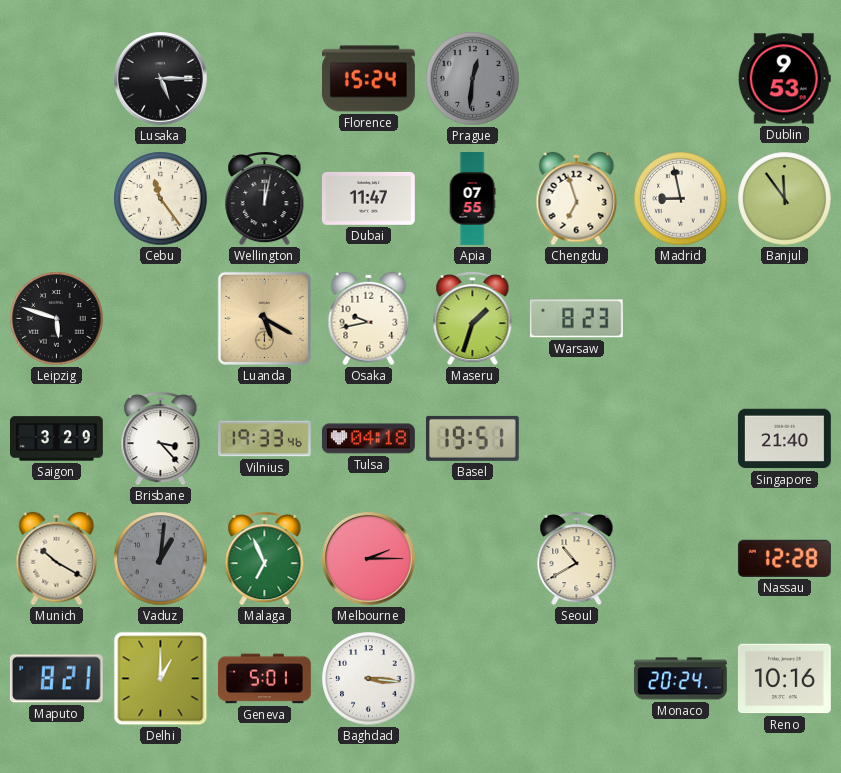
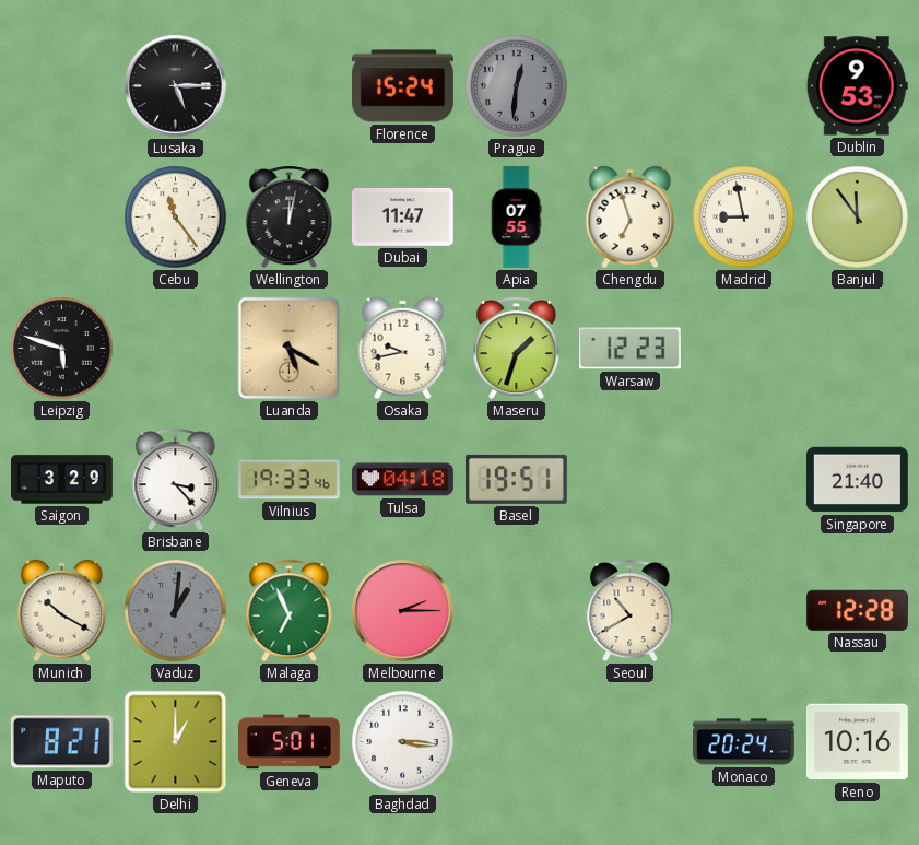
Warsaw: 8:23 -> 12:23
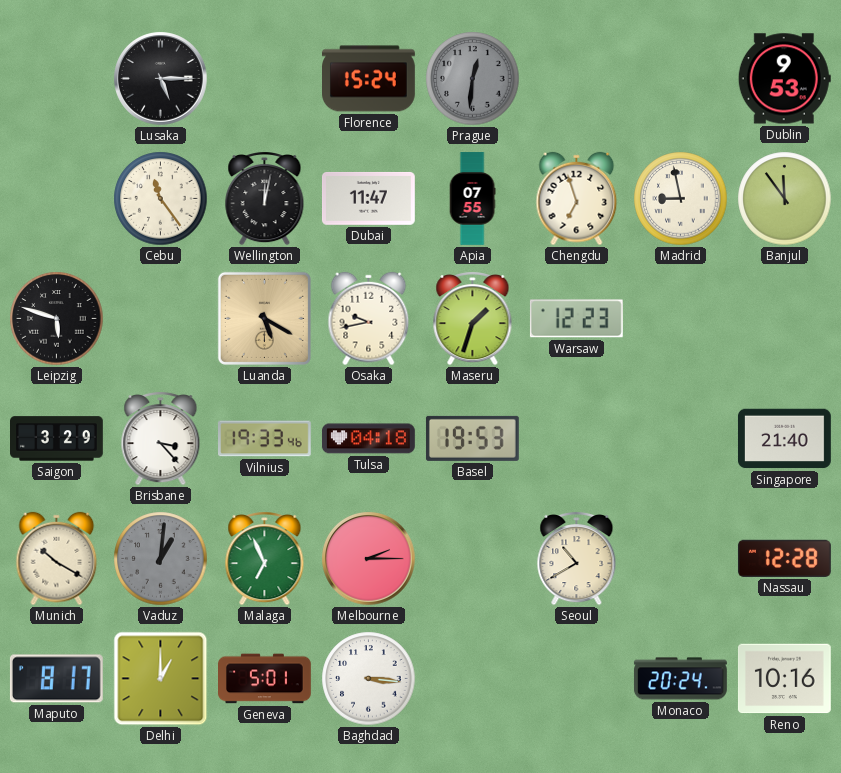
Basel: 19:51 -> 19:53
Maputo: 8:21 -> 8:17
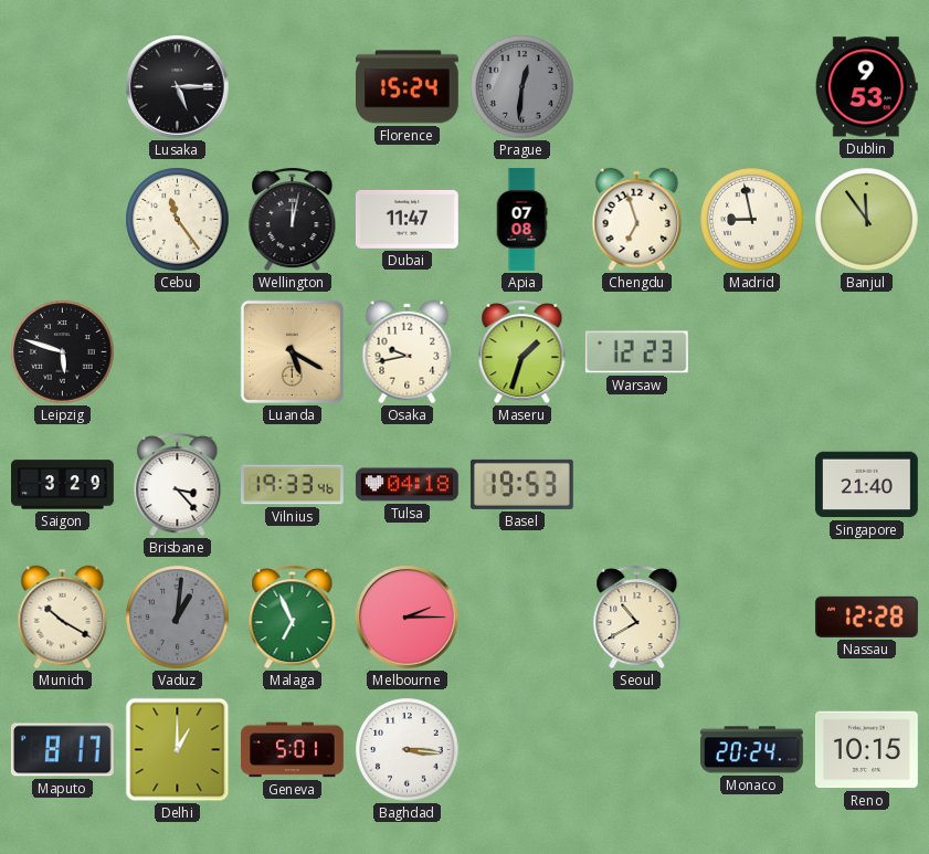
Apia: 07:55 -> 07:08
Reno: 10:16 -> 10:15
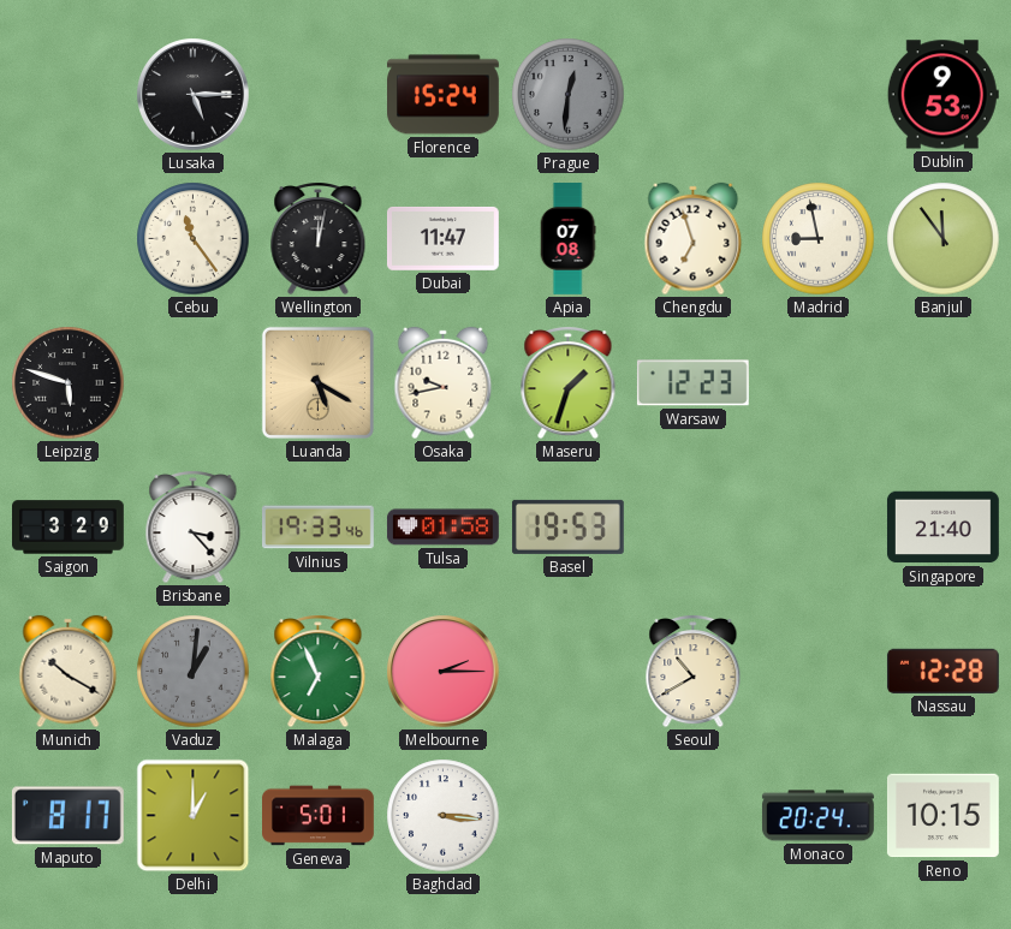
Tulsa: 04:18 -> 01:58
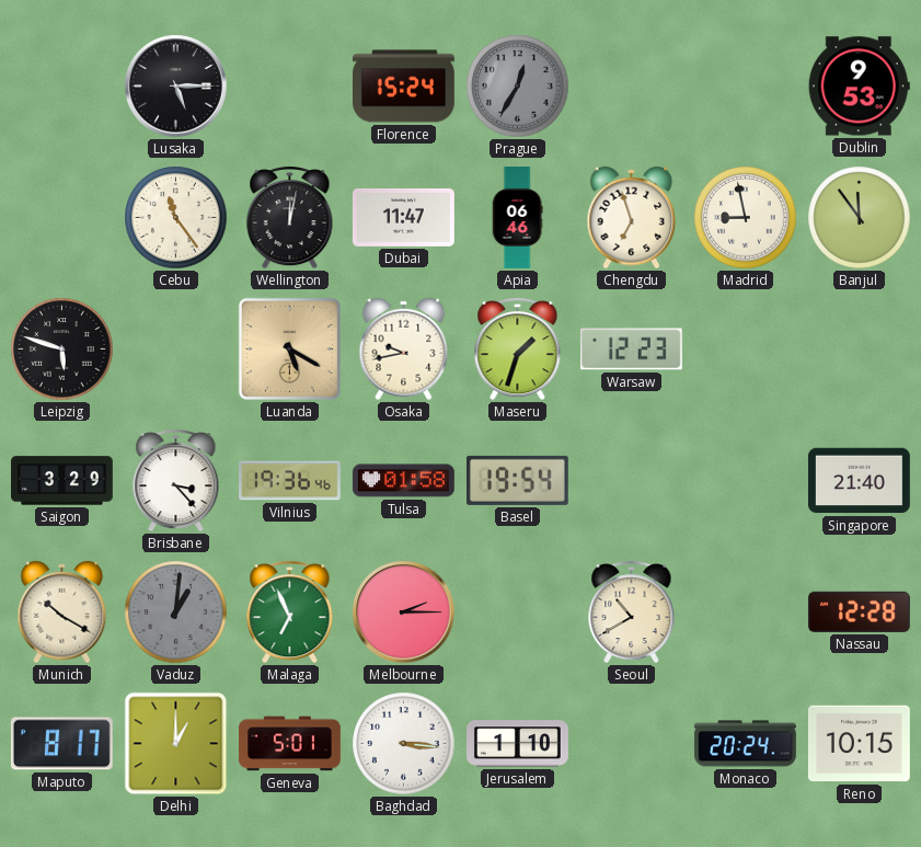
Prague: 12:31 -> 12:35
Apia: 07:08 -> 06:46
Vilnius: 19:33 -> 19:36
Basel: 19:53 -> 19:54
Jerusalem: none -> 1:10
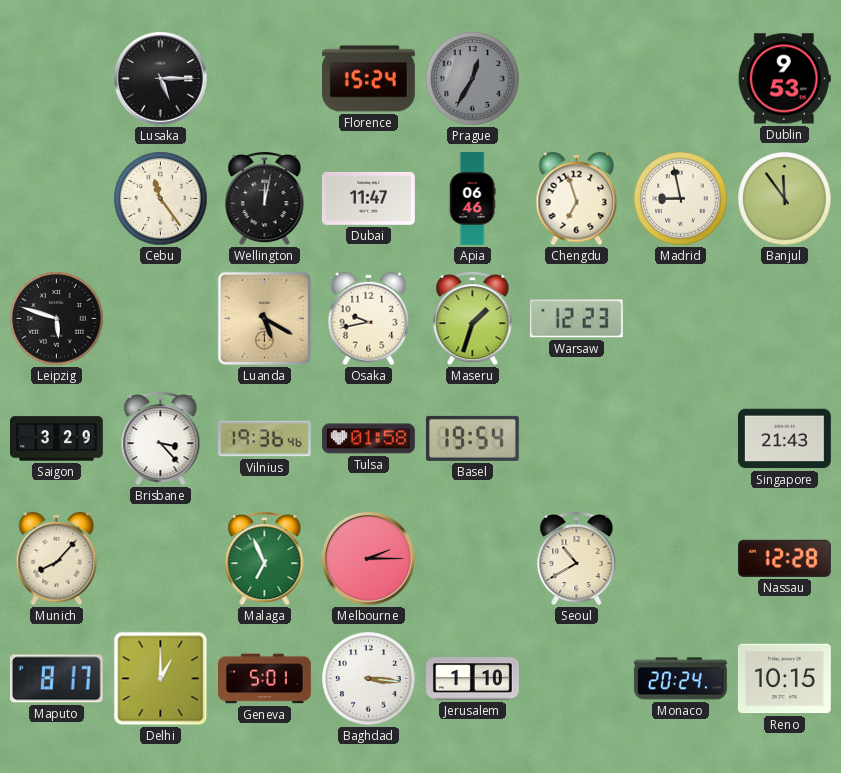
Singapore: 21:40 -> 21:43
Munich: 10:20 -> 8:07
Vaduz: 1:01 -> none
